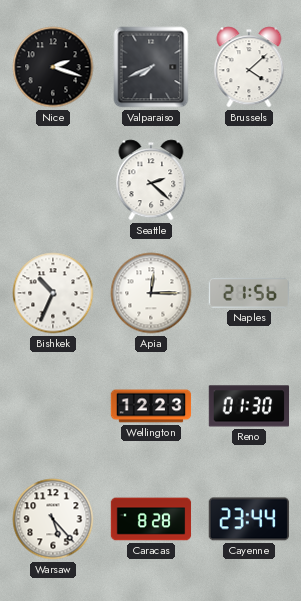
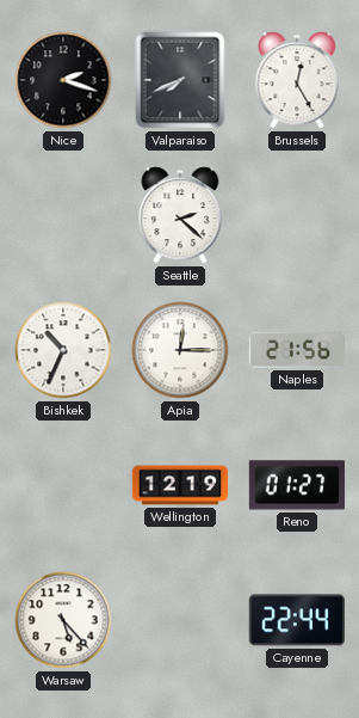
Brussels: 4:08 -> 12:25
Wellington: 12:23 -> 12:19
Reno: 01:30 -> 01:27
Caracas: 8:28 -> none
Cayenne: 23:44 -> 22:44
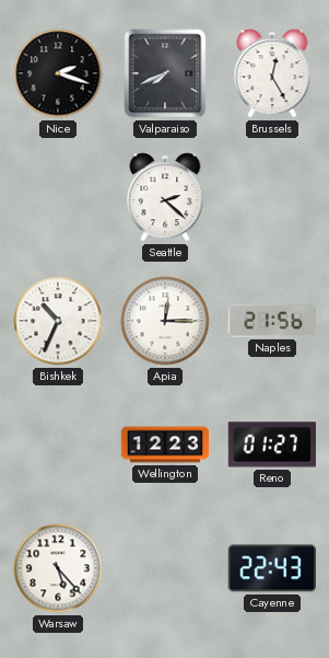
Wellington: 12:19 -> 12:23
Cayenne: 22:44 -> 22:43
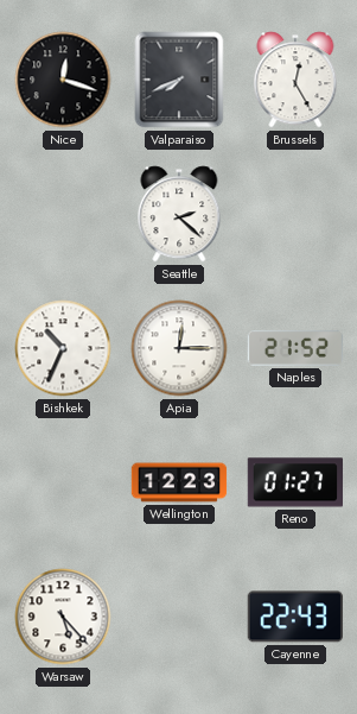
Nice: 2:18 -> 12:18
Naples: 21:56 -> 21:52
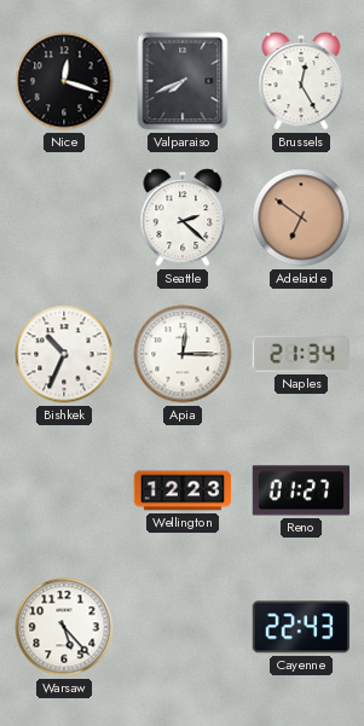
Adelaide: none -> 6:51
Naples: 21:52 -> 21:34
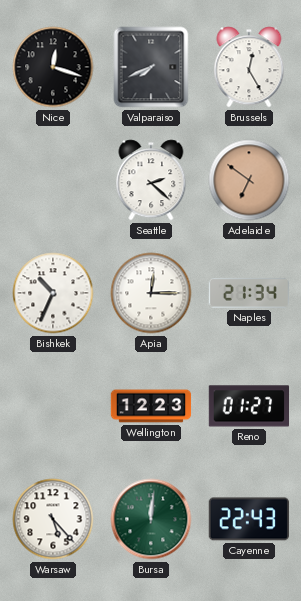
Bursa: none -> 12:01
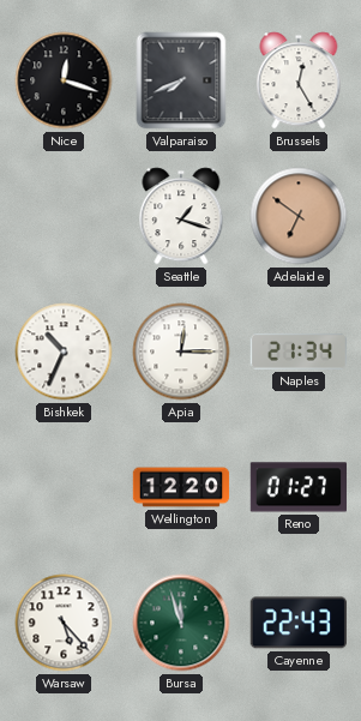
Seattle: 2:22 -> 1:18
Wellington: 12:23 -> 12:20
Bursa: 12:01 -> 11:57
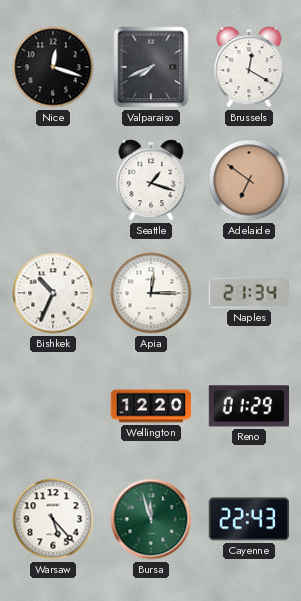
Brussels: 12:25 -> 12:20
Reno: 01:27 -> 01:29
